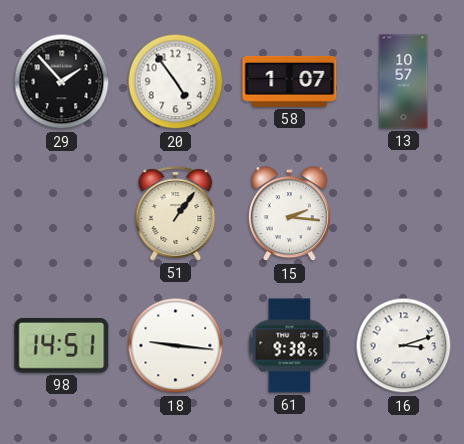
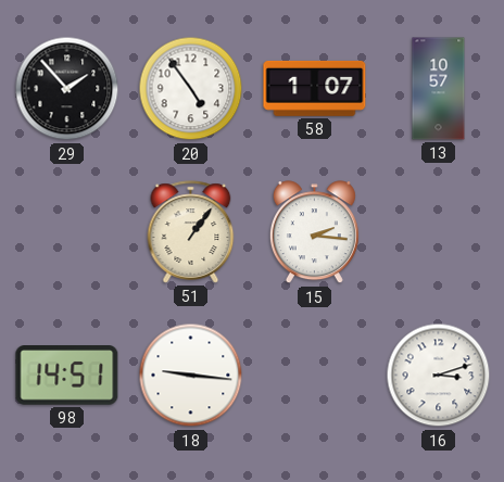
61: 9:38 -> none
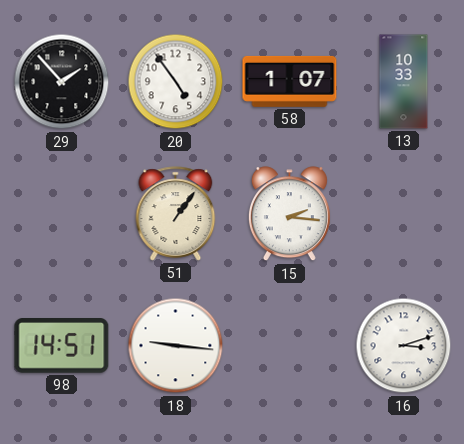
13: 10:57 -> 10:33
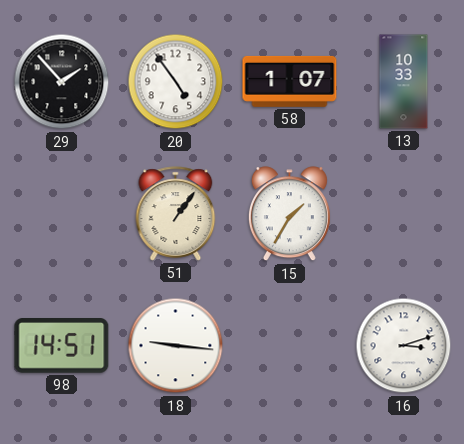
15: 2:16 -> 1:35
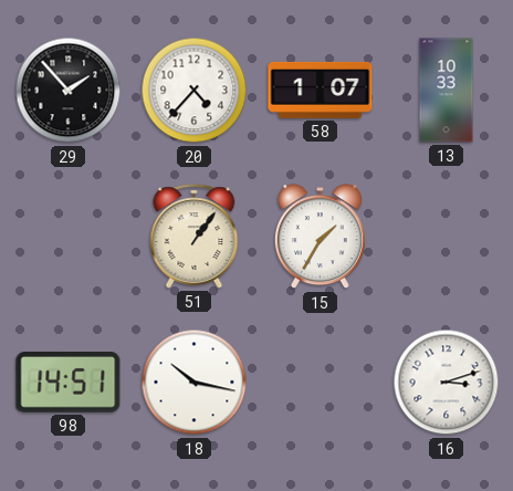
20: 4:54 -> 4:37
18: 9:16 -> 10:17
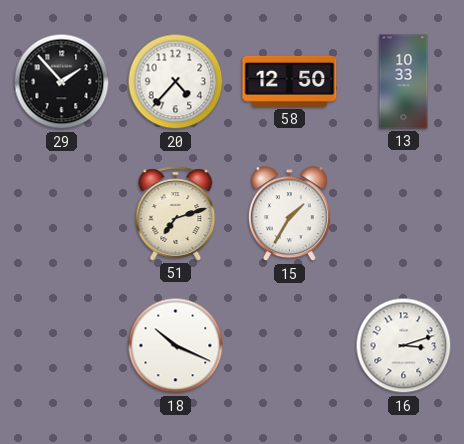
58: 1:07 -> 12:50
51: 1:06 -> 7:12
98: 14:51 -> none
18: 10:17 -> 10:19
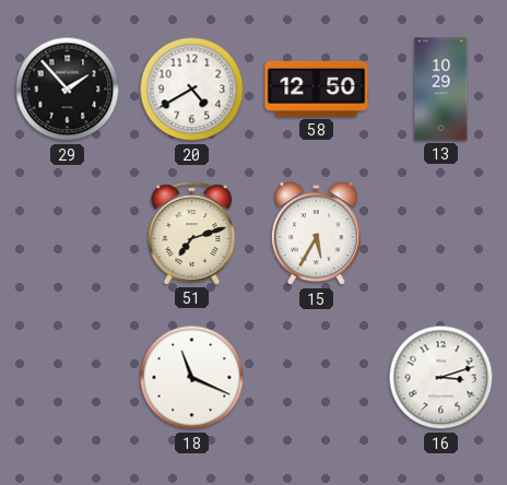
20: 4:37 -> 4:40
13: 10:33 -> 10:29
15: 1:35 -> 5:35
18: 10:19 -> 11:19
